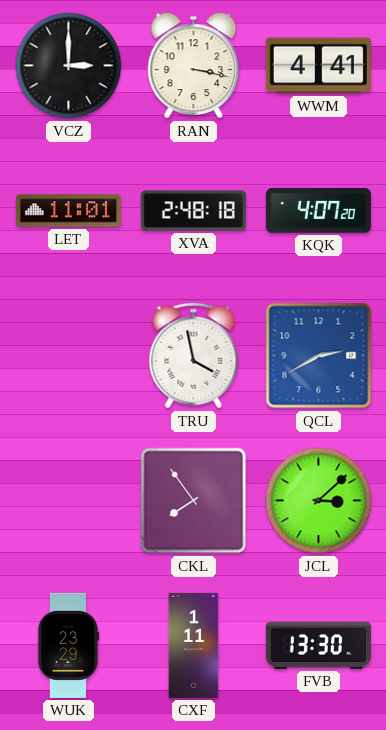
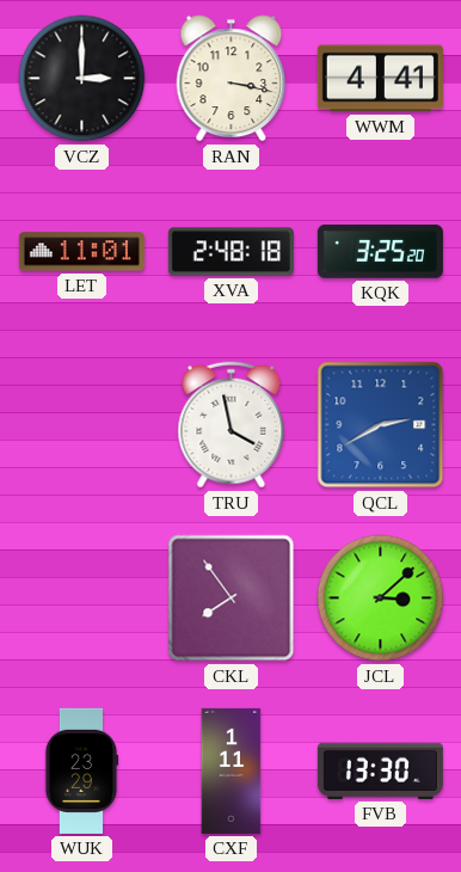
KQK: 4:07 -> 3:25
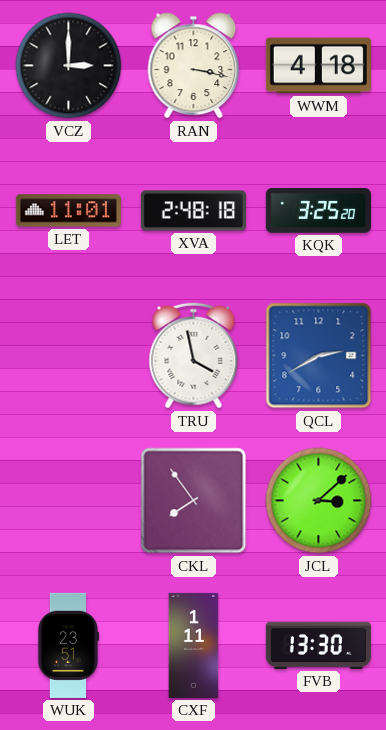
WWM: 4:41 -> 4:18
WUK: 23:29 -> 23:51
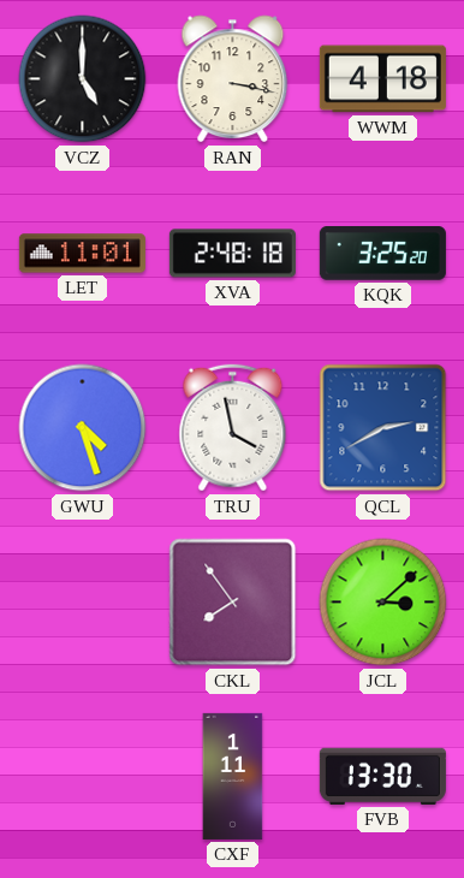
VCZ: 3:00 -> 5:00
GWU: none -> 4:27
WUK: 23:51 -> none
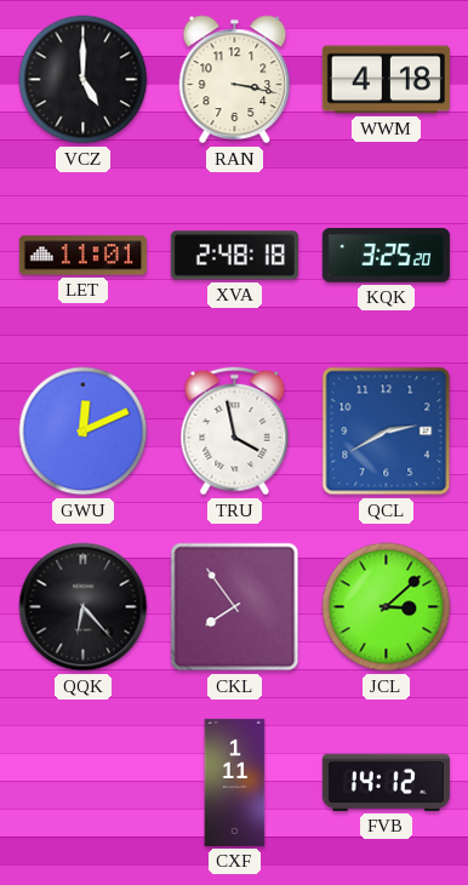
GWU: 4:27 -> 12:11
QQK: none -> 6:23
FVB: 13:30 -> 14:12
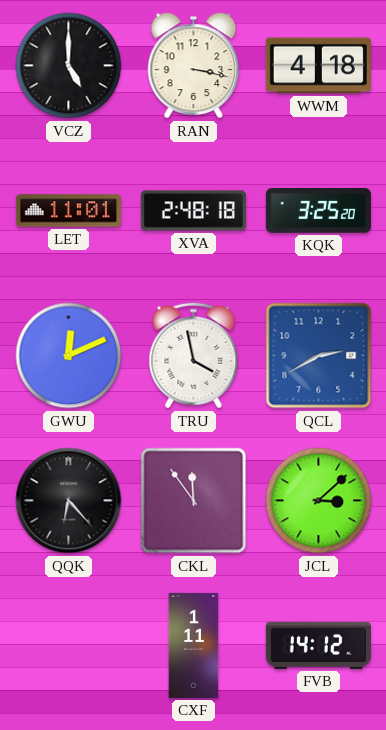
CKL: 7:54 -> 11:54
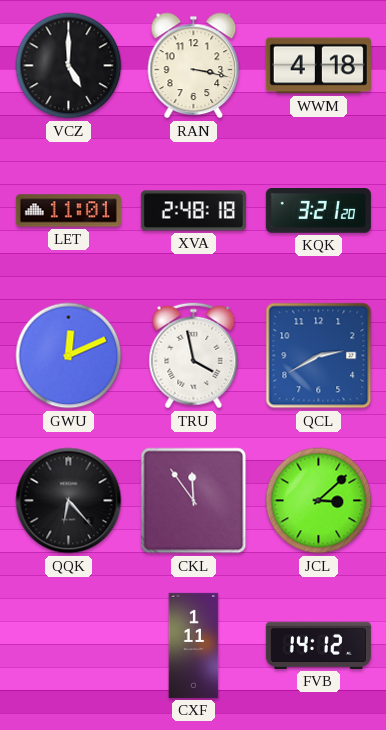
KQK: 3:25 -> 3:21
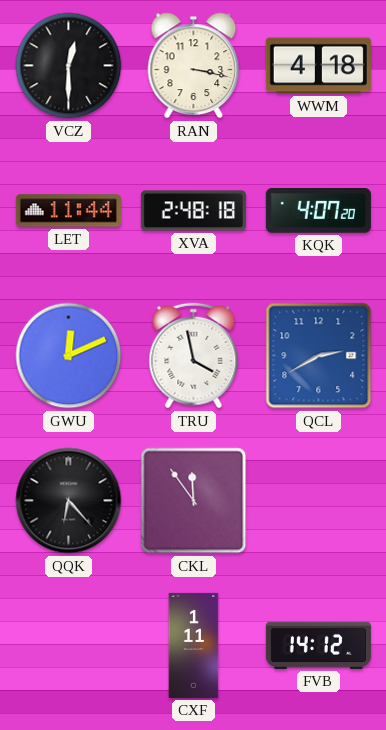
VCZ: 5:00 -> 12:30
LET: 11:01 -> 11:44
KQK: 3:21 -> 4:07
JCL: 3:08 -> none
